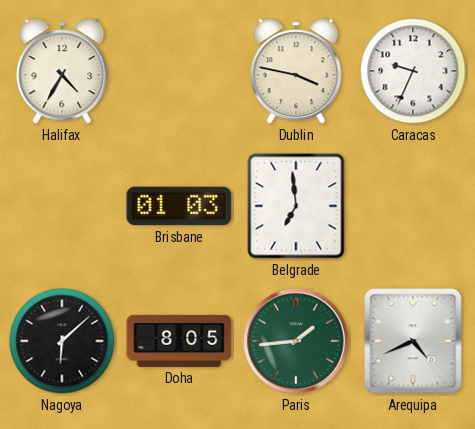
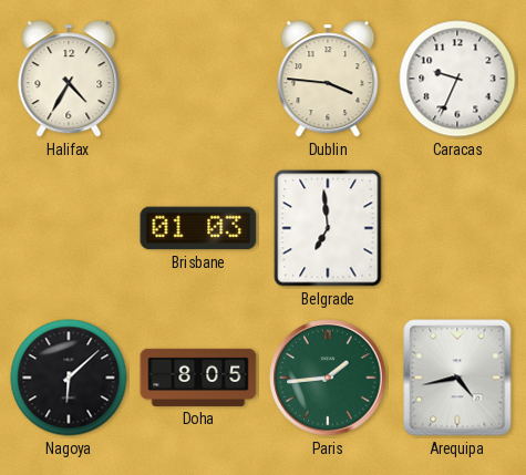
Dublin: 3:47 -> 3:46
Arequipa: 4:41 -> 4:43
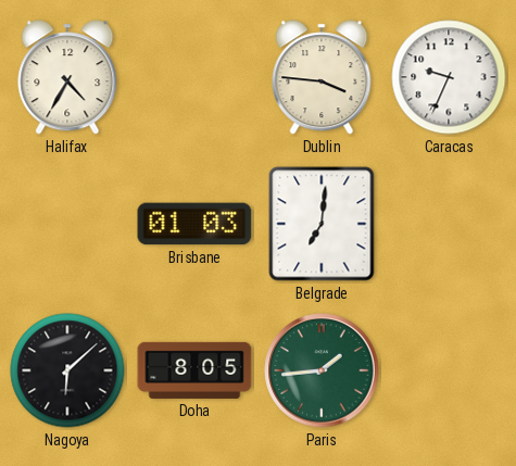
Belgrade: 6:59 -> 7:01
Arequipa: 4:43 -> none
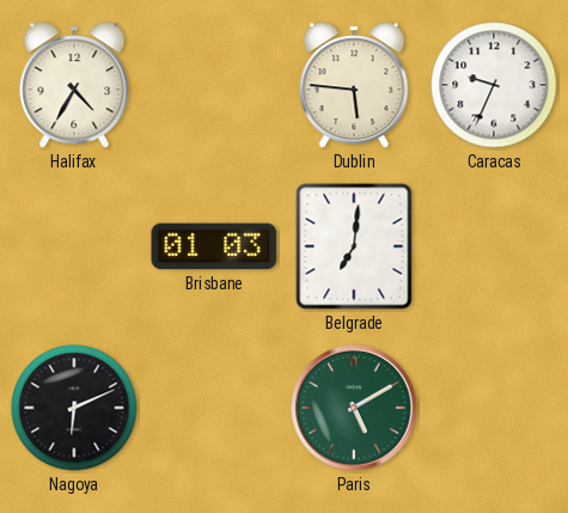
Dublin: 3:46 -> 5:46
Nagoya: 6:08 -> 6:11
Doha: 8:05 -> none
Paris: 1:44 -> 5:10
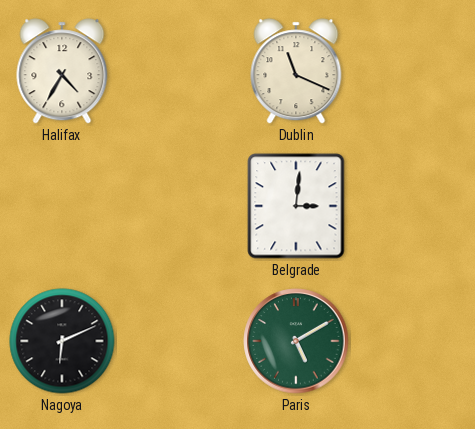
Dublin: 5:46 -> 11:19
Caracas: 9:34 -> none
Brisbane: 01:03 -> none
Belgrade: 7:01 -> 3:01
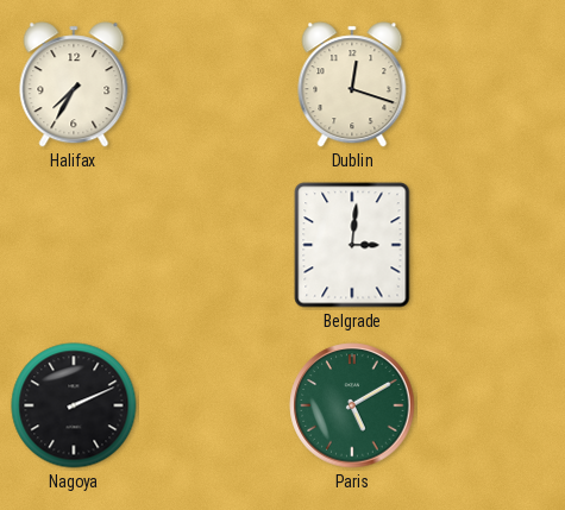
Halifax: 4:35 -> 7:35
Dublin: 11:19 -> 12:18
Nagoya: 6:11 -> 2:11
